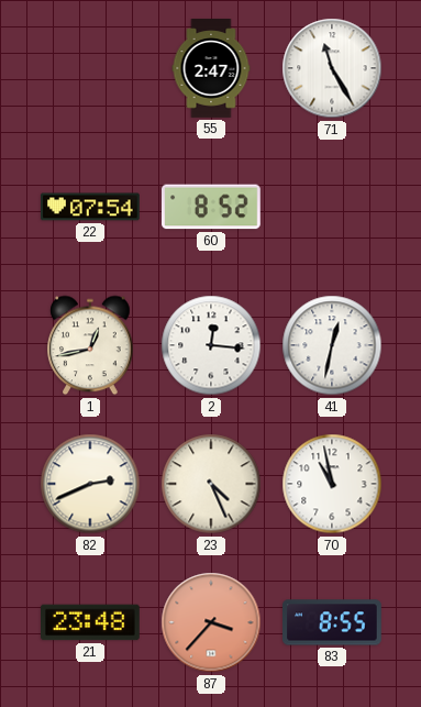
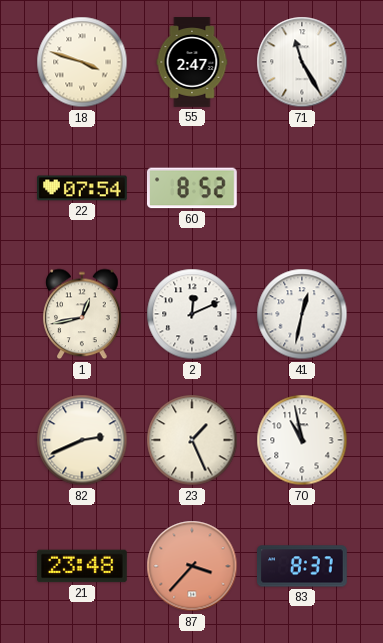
18: none -> 3:48
2: 12:16 -> 12:11
23: 4:26 -> 1:26
83: 8:55 -> 8:37
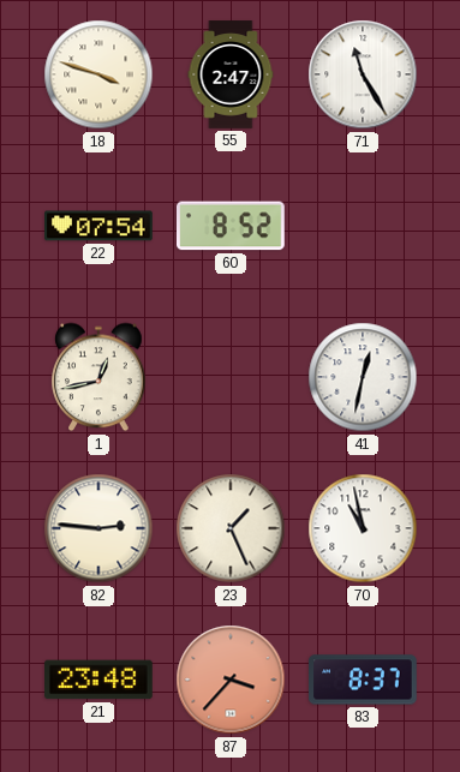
2: 12:11 -> none
82: 2:41 -> 2:46
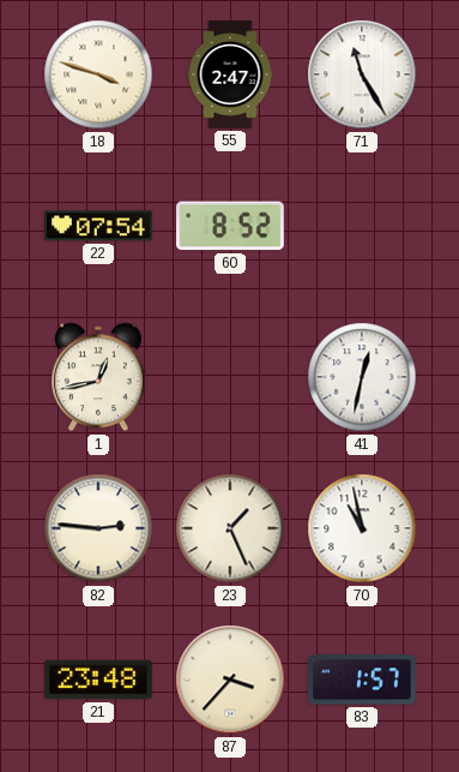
87 dial: salmon -> cream
83: 8:37 -> 1:57
